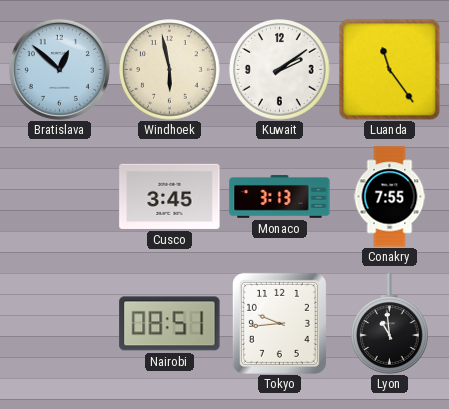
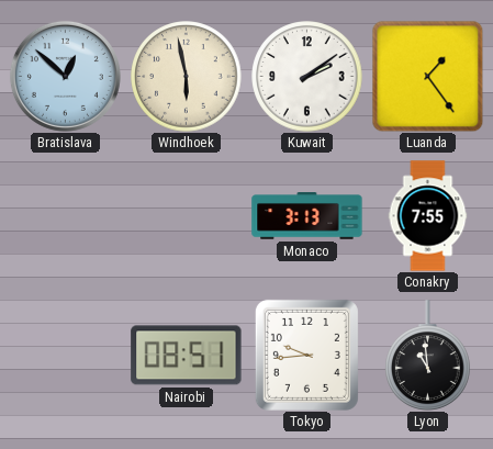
Luanda: 11:24 -> 1:24
Cusco: 3:45 -> none
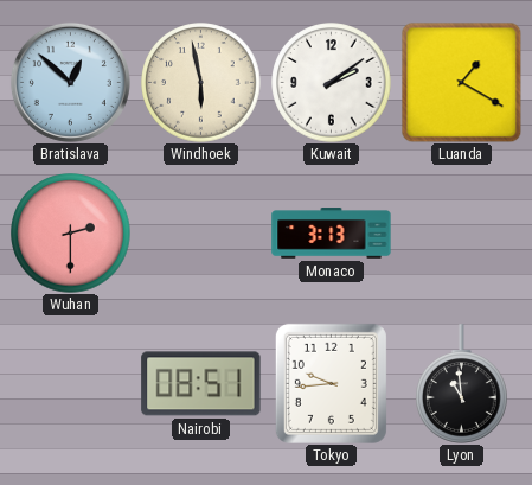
Luanda: 1:24 -> 1:20
Wuhan: none -> 2:30
Conakry: 7:55 -> none
